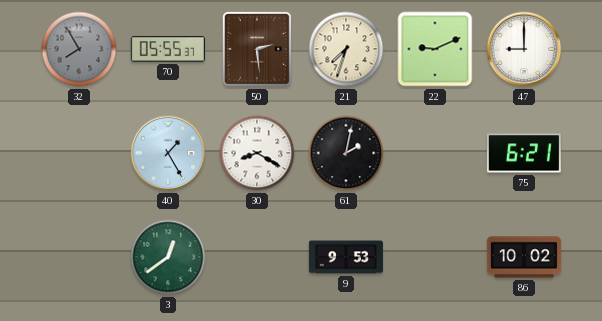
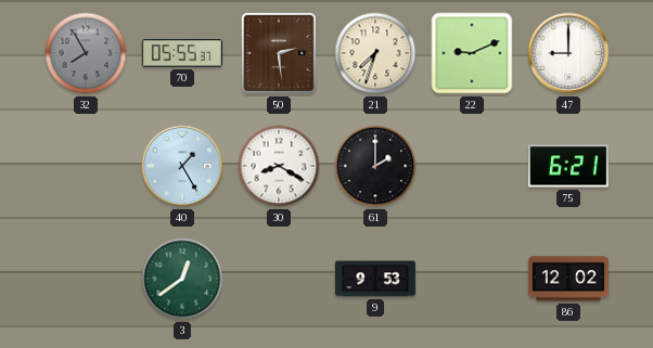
61: 2:02 -> 2:00
86: 10:02 -> 12:02
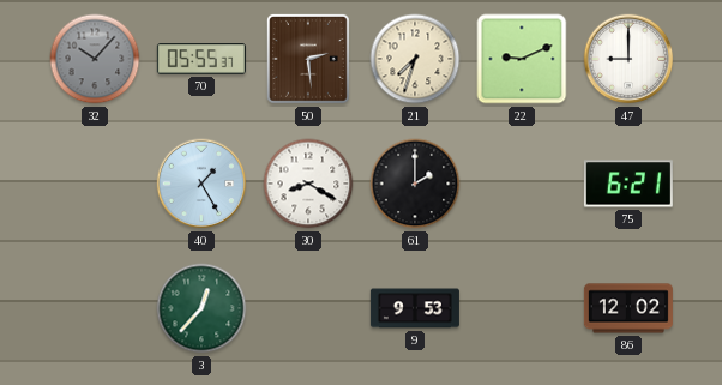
32: 7:55 -> 10:07
3: 12:39 -> 12:37
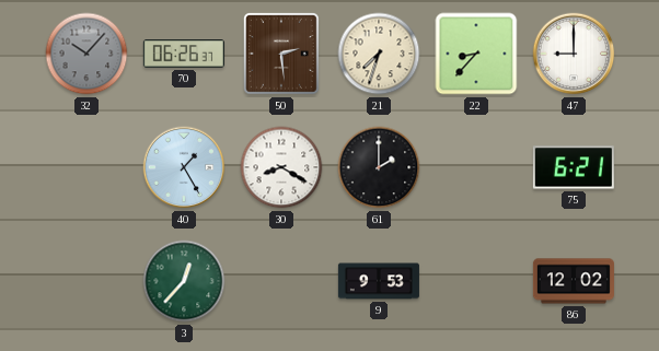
70: 05:55 -> 06:26
22: 9:11 -> 8:37
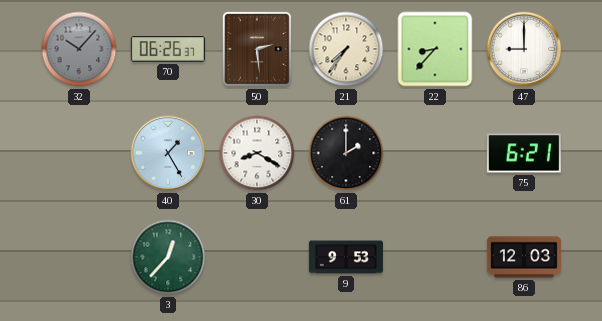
21: 7:33 -> 7:36
86: 12:02 -> 12:03
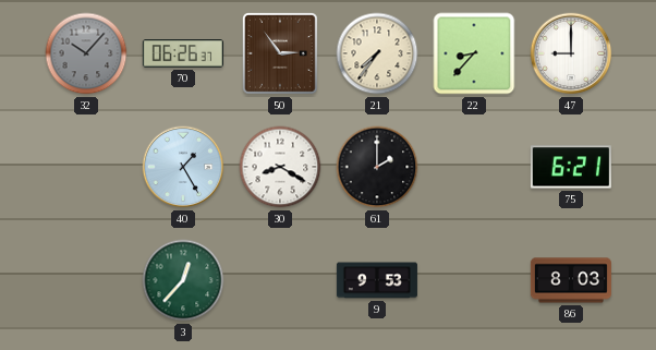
50: 2:29 -> 2:54
86: 12:03 -> 8:03
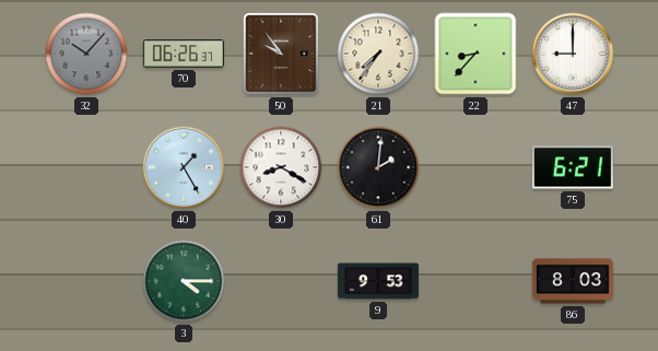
50: 2:54 -> 9:54
61: 2:00 -> 2:01
3: 12:37 -> 4:15
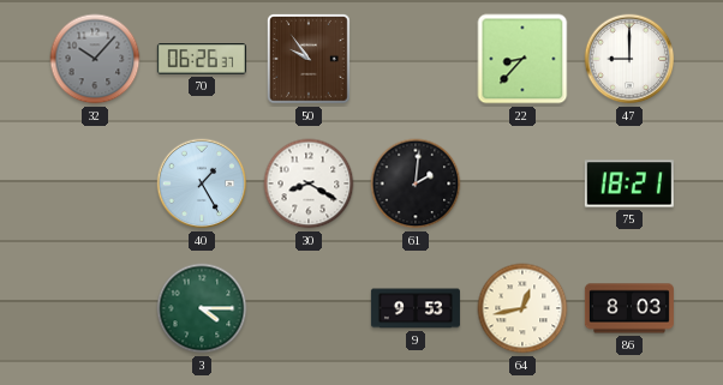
21: 7:36 -> none
75: 6:21 -> 18:21
64: none -> 12:43
